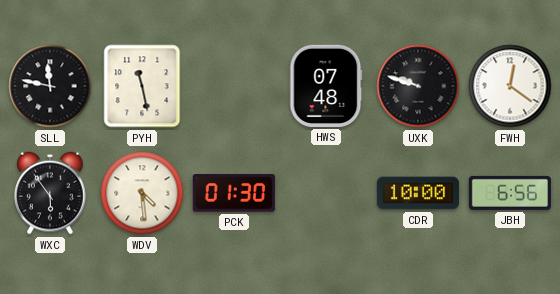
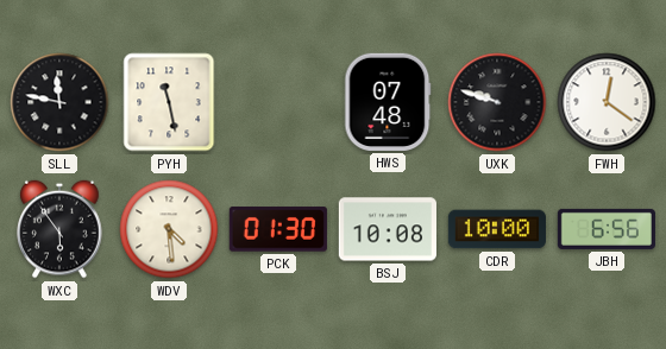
BSJ: none -> 10:08
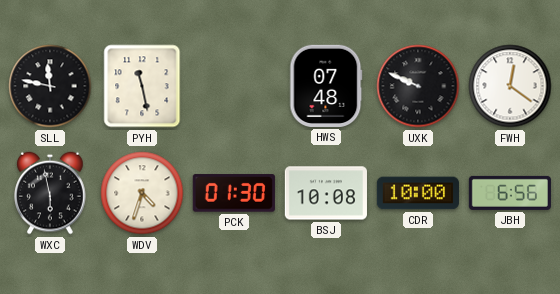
UXK: 9:48 -> 9:49
WXC: 5:54 -> 5:58
WDV: 4:29 -> 4:33
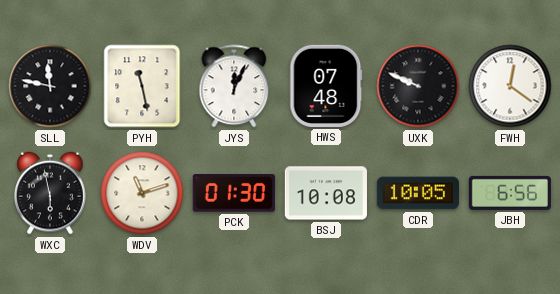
JYS: none -> 12:04
WDV: 4:33 -> 11:12
CDR: 10:00 -> 10:05
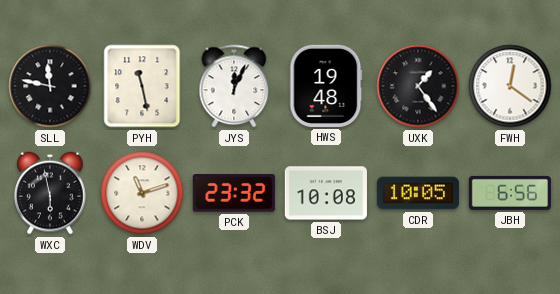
HWS: 07:48 -> 19:48
UXK: 9:49 -> 1:24
PCK: 01:30 -> 23:32
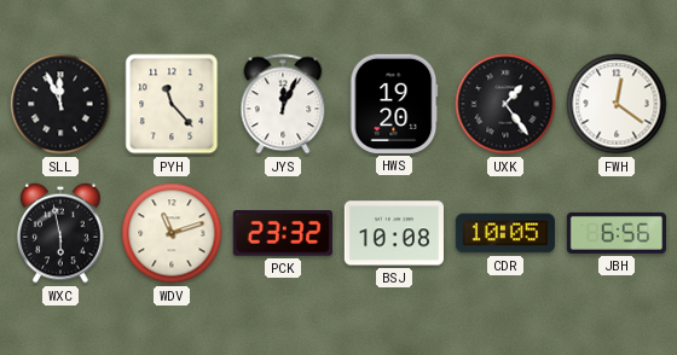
SLL: 11:47 -> 11:56
PYH: 11:28 -> 11:23
HWS: 19:48 -> 19:20
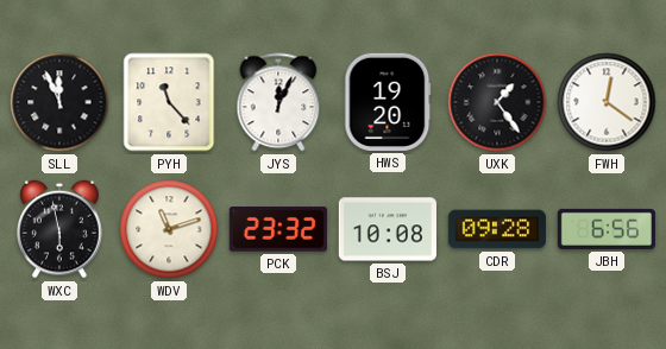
CDR: 10:05 -> 09:28
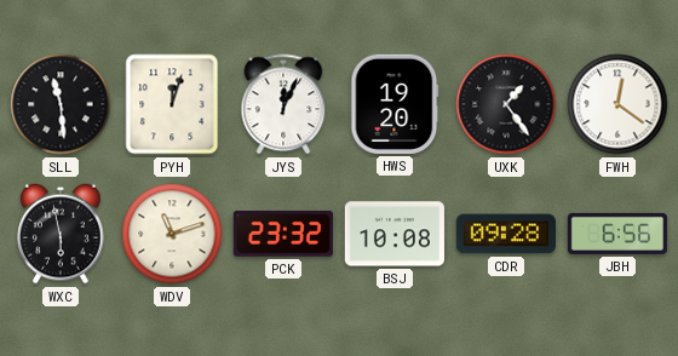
SLL: 11:56 -> 11:29
PYH: 11:23 -> 12:03
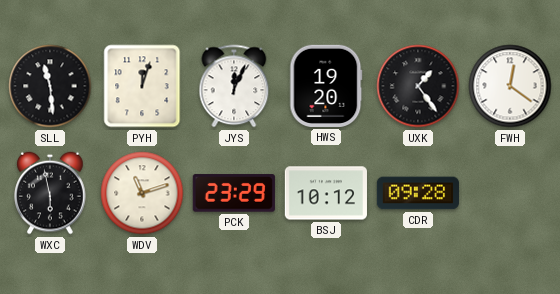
PCK: 23:32 -> 23:29
BSJ: 10:08 -> 10:12
JBH: 6:56 -> none
